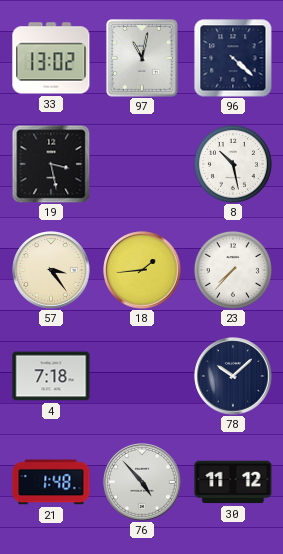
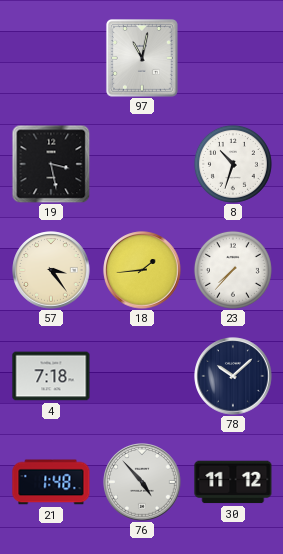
33: 13:02 -> none
96: 4:22 -> none
8: 10:28 -> 10:33
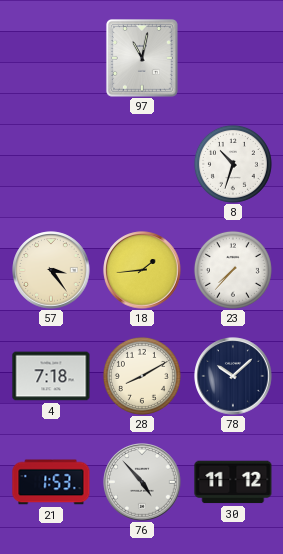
19: 3:28 -> none
28: none -> 8:10
21: 1:48 -> 1:53
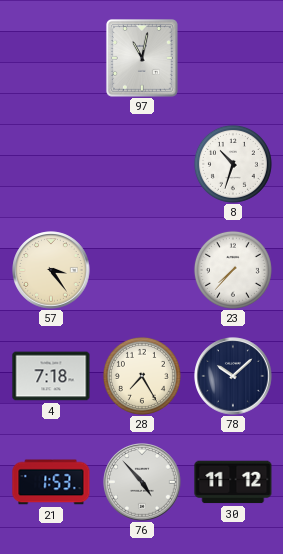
18: 1:44 -> none
28: 8:10 -> 7:25
